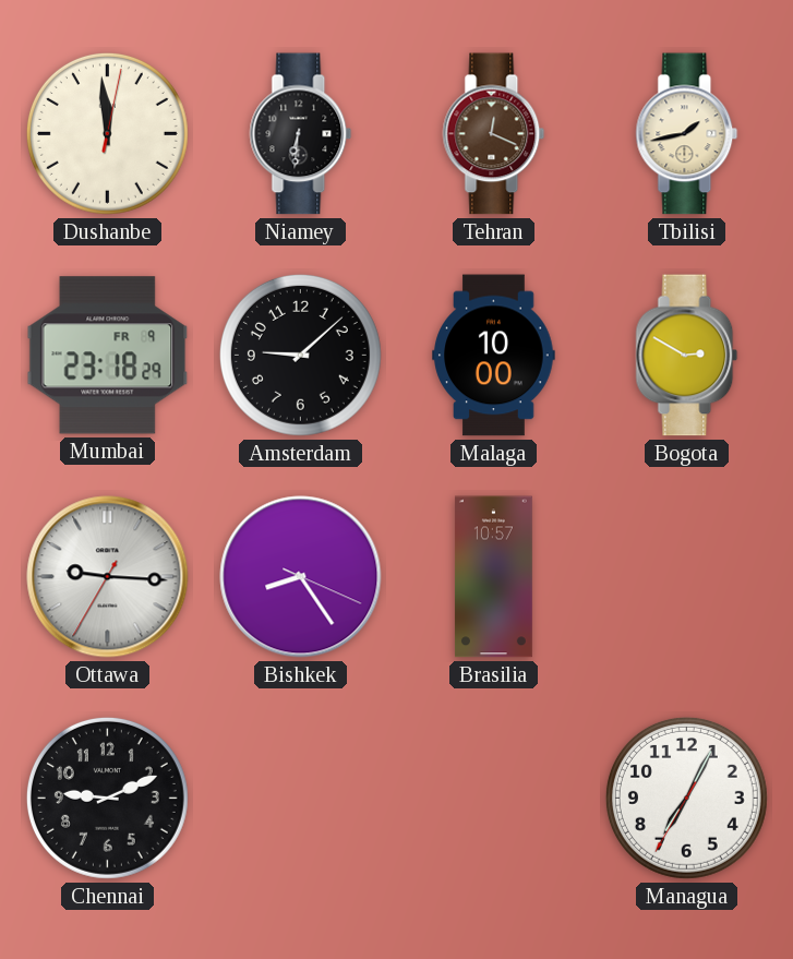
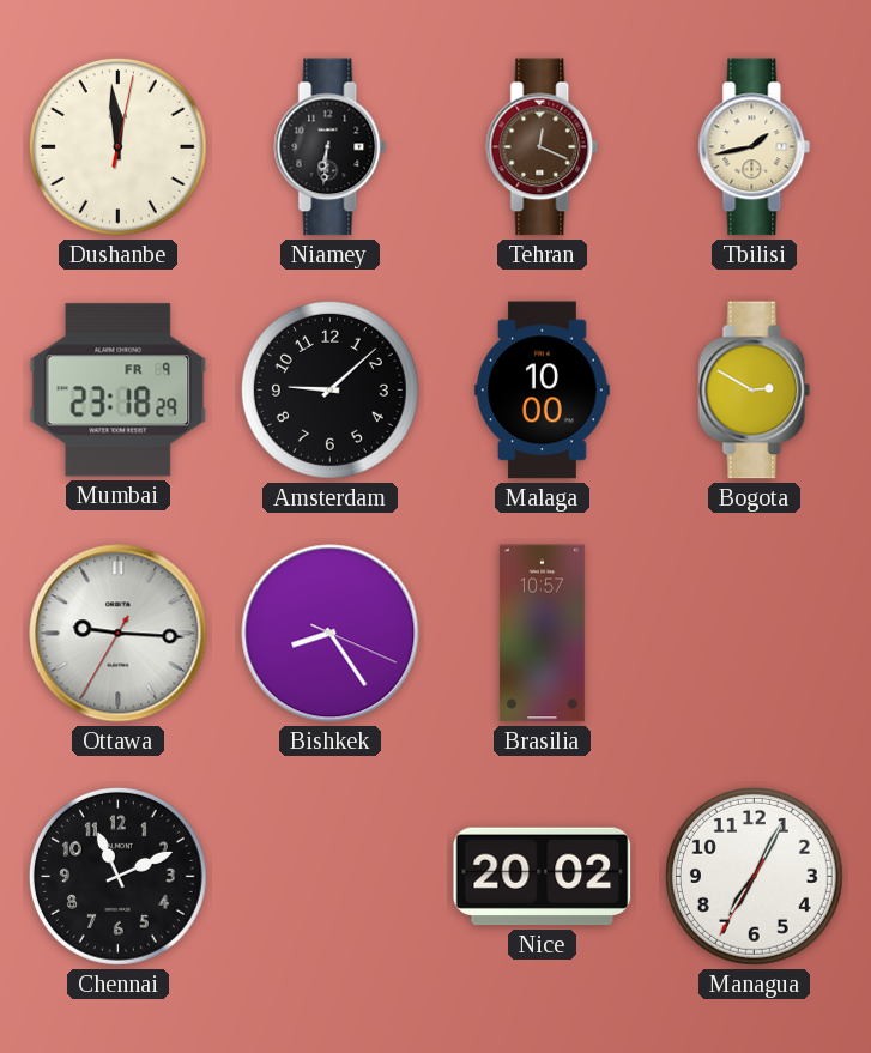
Chennai: 9:11 -> 11:11
Nice: none -> 20:02
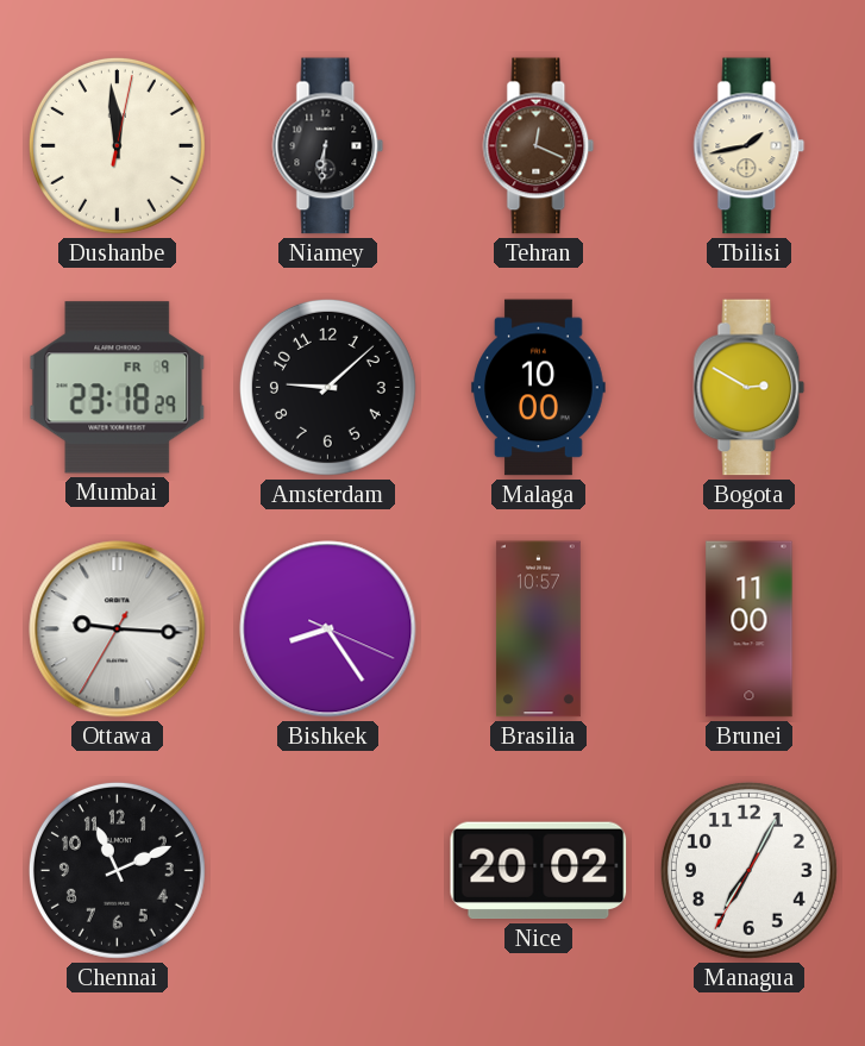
Brunei: none -> 11:00
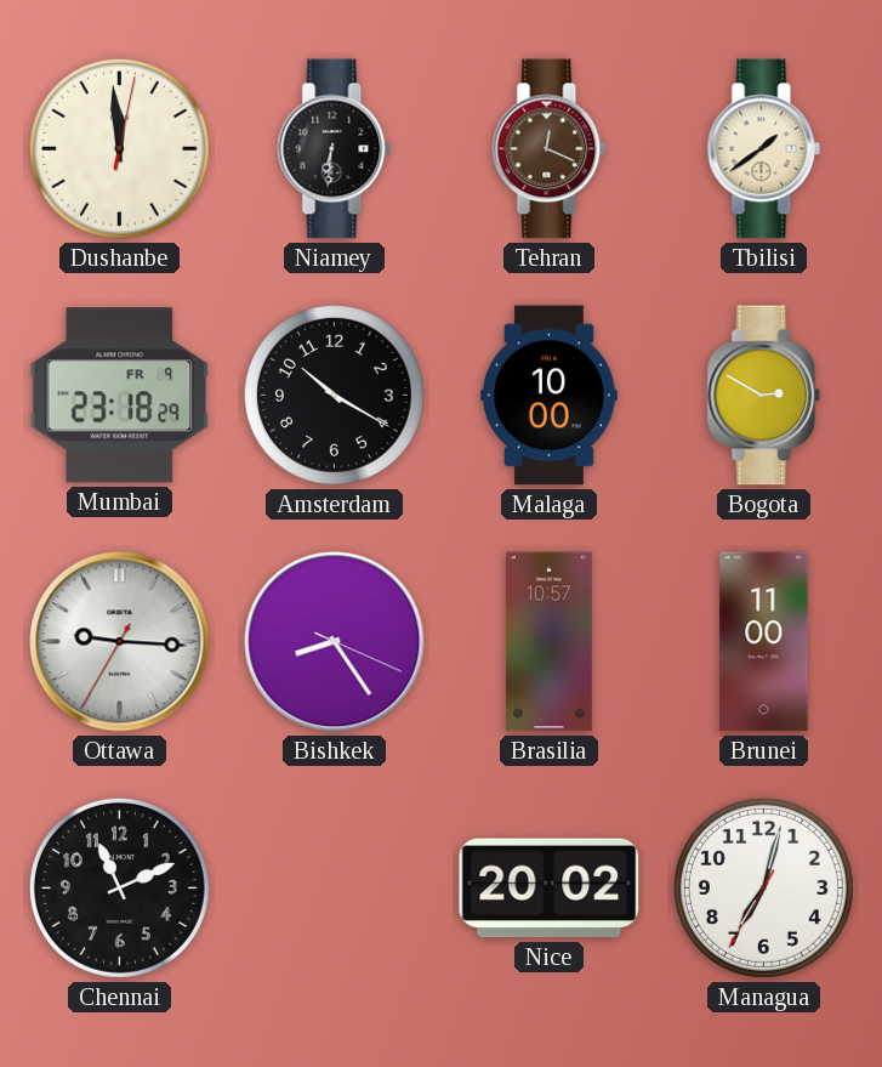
Tbilisi: 1:43 -> 1:39
Amsterdam: 9:08 -> 10:20
Managua: 7:04 -> 7:02
